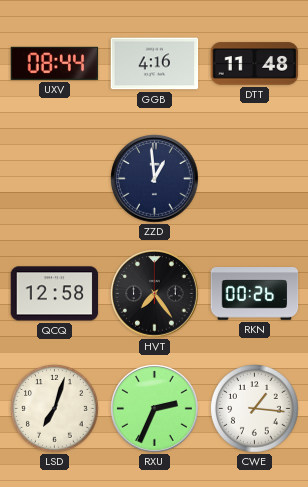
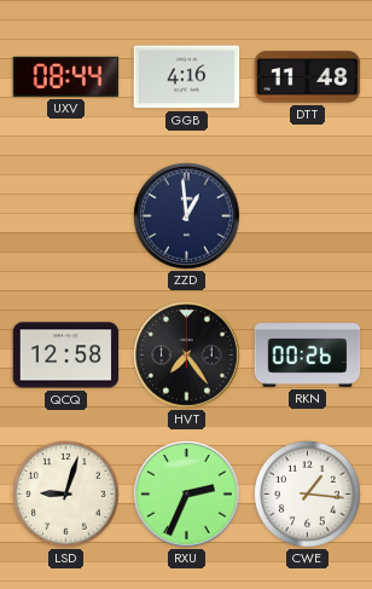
LSD: 7:03 -> 9:03
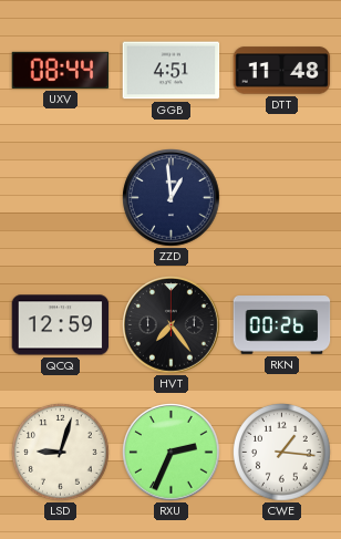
GGB: 4:16 -> 4:51
QCQ: 12:58 -> 12:59
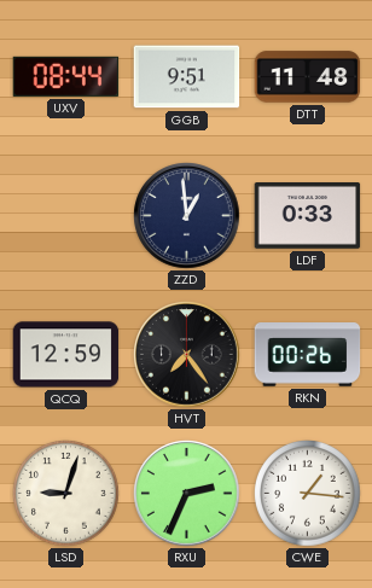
GGB: 4:51 -> 9:51
LDF: none -> 0:33
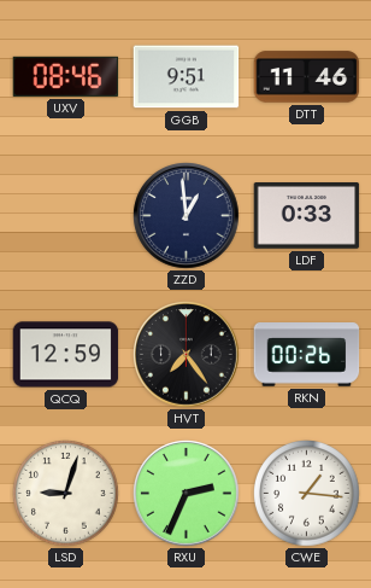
UXV: 08:44 -> 08:46
DTT: 11:48 -> 11:46
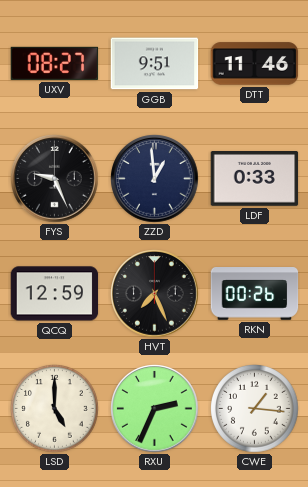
UXV: 08:46 -> 08:27
FYS: none -> 9:26
HVT: 7:24 -> 7:26
LSD: 9:03 -> 5:00
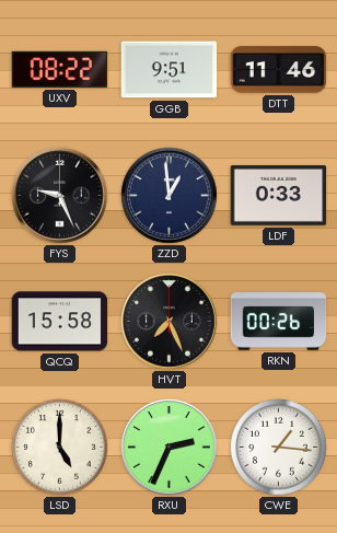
UXV: 08:27 -> 08:22
QCQ: 12:59 -> 15:58
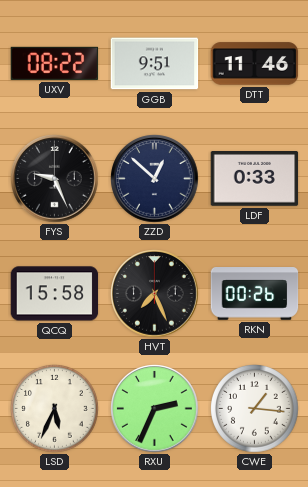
ZZD: 12:59 -> 12:52
LSD: 5:00 -> 5:34
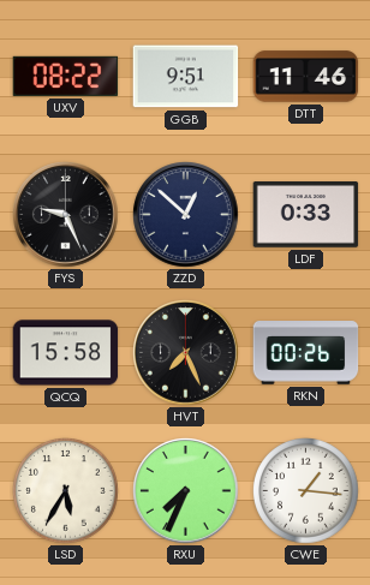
LSD: 5:34 -> 5:35
RXU: 2:34 -> 7:34
